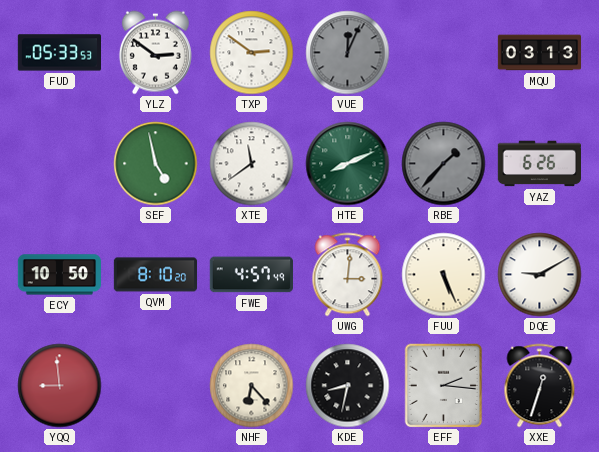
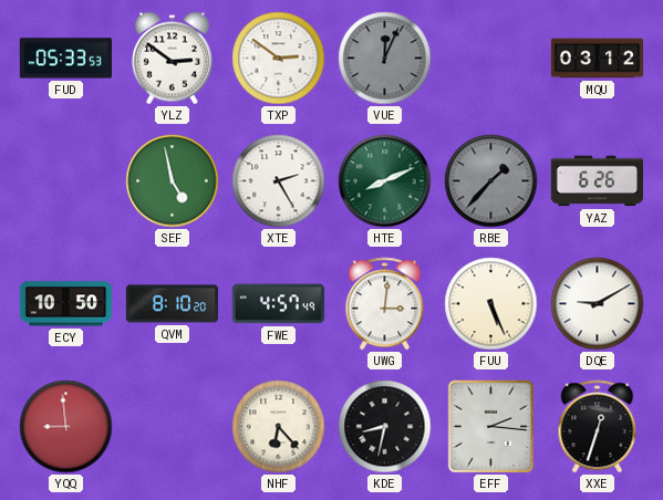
MQU: 03:13 -> 03:12
XTE: 11:39 -> 2:25
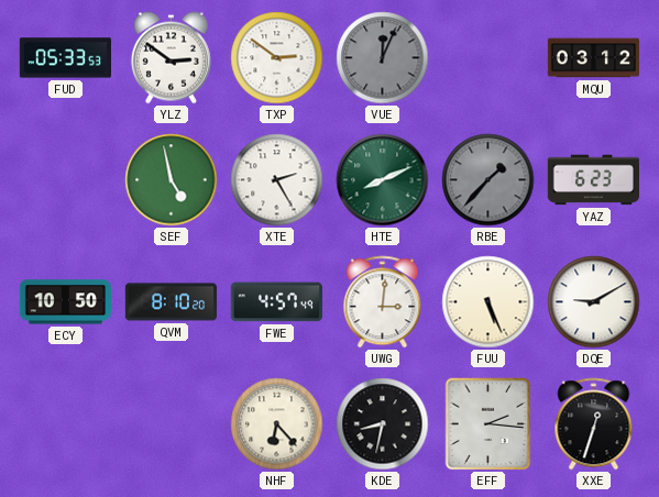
YAZ: 6:26 -> 6:23
YQQ: 8:59 -> none
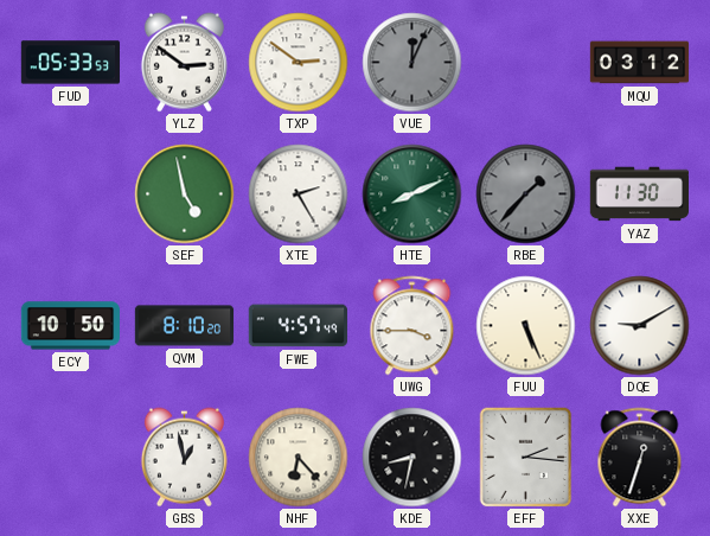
YAZ: 6:23 -> 11:30
UWG: 3:01 -> 3:45
GBS: none -> 12:58
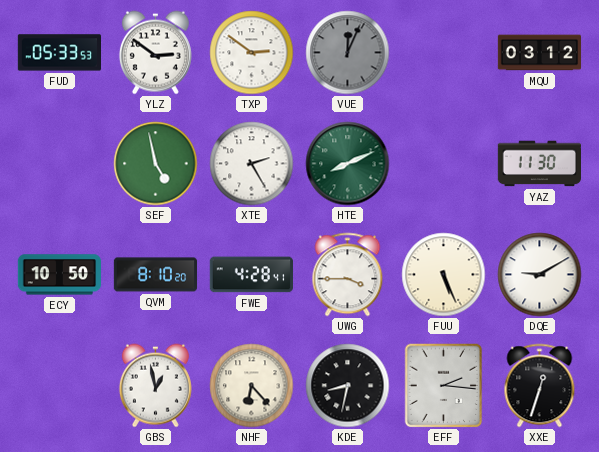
RBE: 1:37 -> none
FWE: 4:57 -> 4:28
